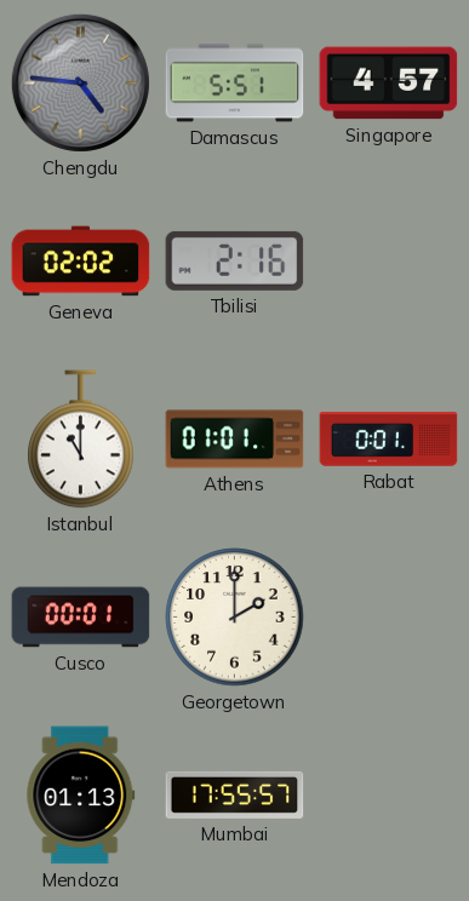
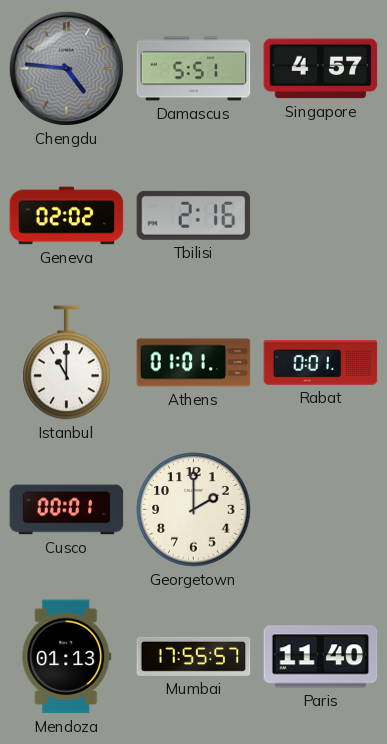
Paris: none -> 11:40
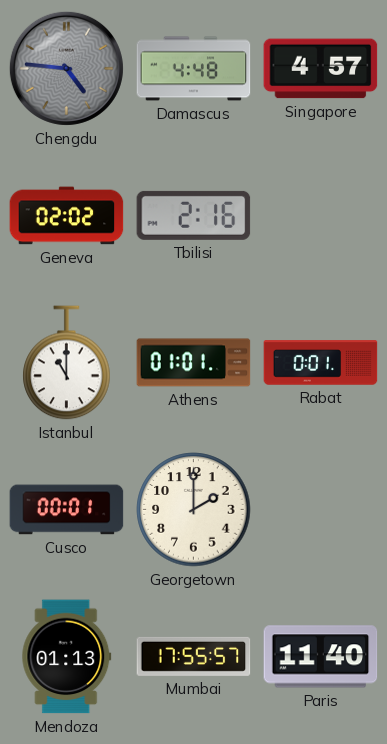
Damascus: 5:51 -> 4:48
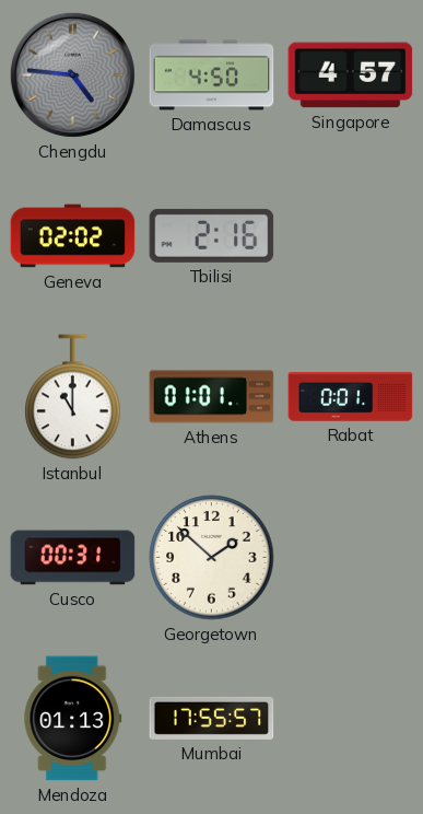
Damascus: 4:48 -> 4:50
Cusco: 00:01 -> 00:31
Georgetown: 2:00 -> 1:52
Paris: 11:40 -> none
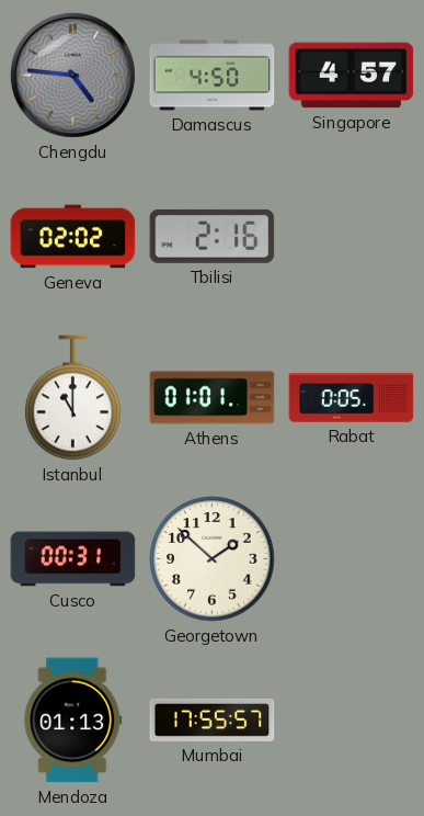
Rabat: 0:01 -> 0:05
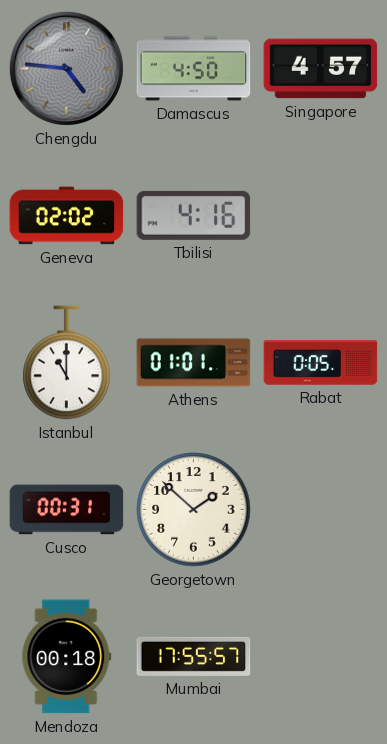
Tbilisi: 2:16 -> 4:16
Mendoza: 01:13 -> 00:18
